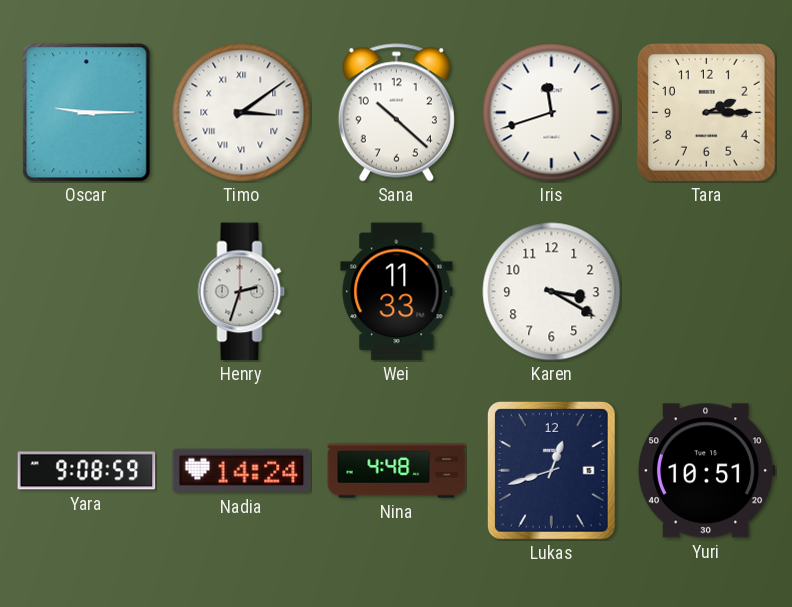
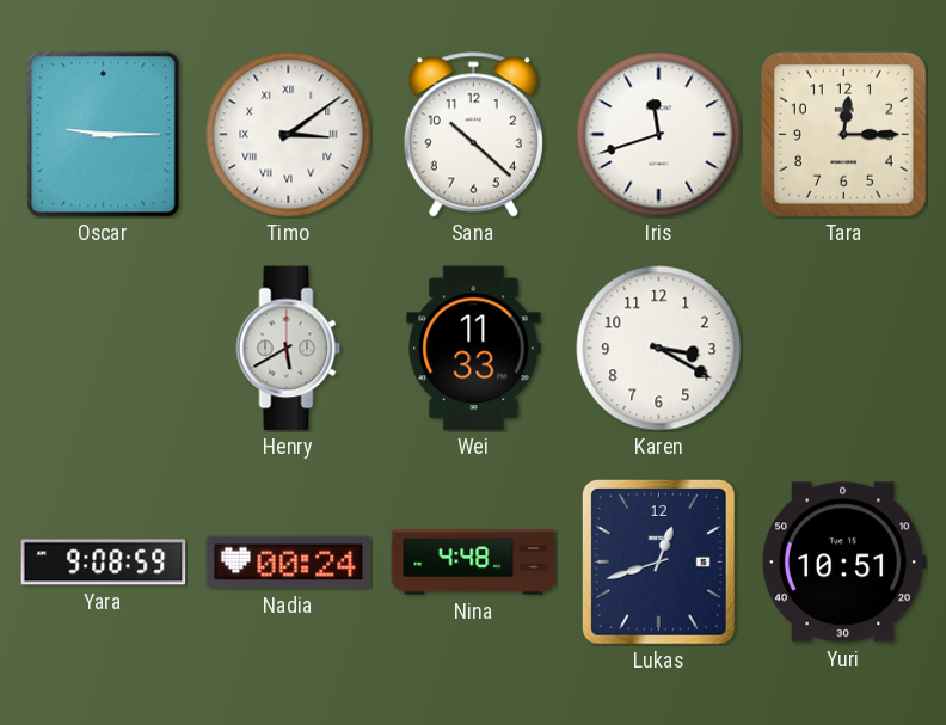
Tara: 2:15 -> 12:15
Henry: 2:33 -> 5:40
Nadia: 14:24 -> 00:24
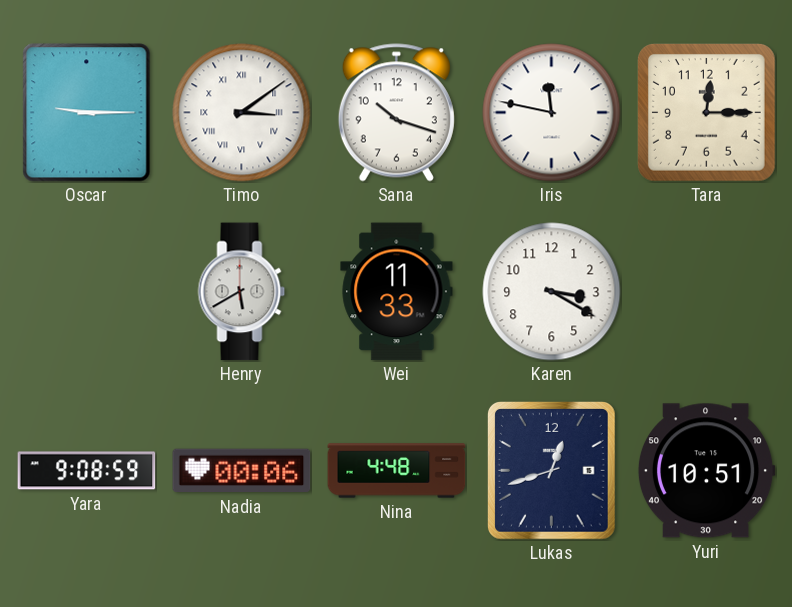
Sana: 10:22 -> 10:18
Iris: 11:42 -> 11:47
Nadia: 00:24 -> 00:06
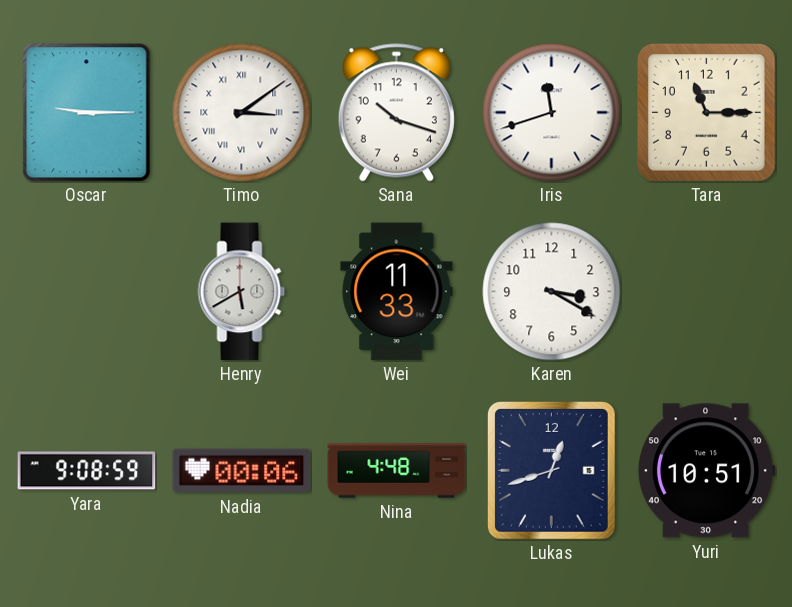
Iris: 11:47 -> 11:42
Tara: 12:15 -> 11:15
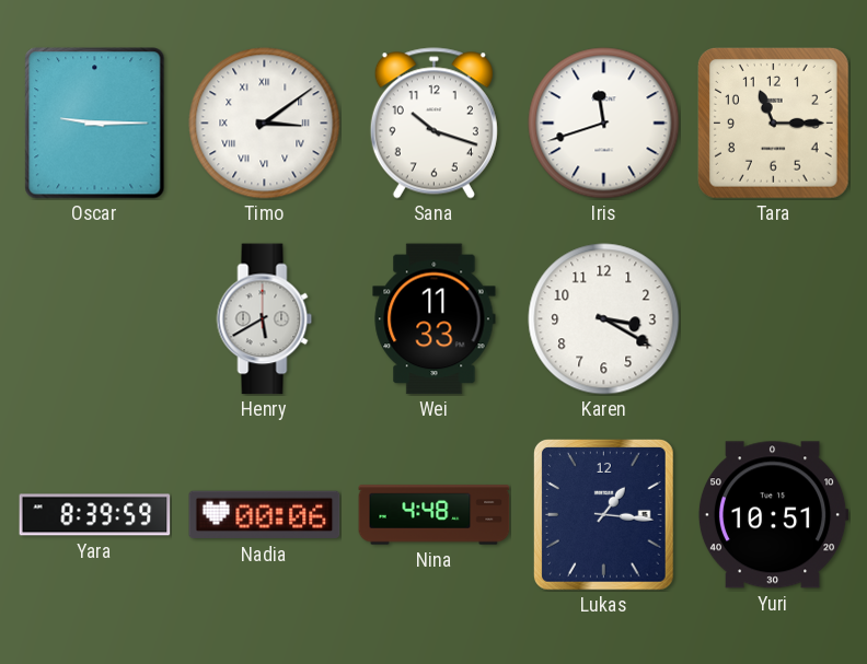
Yara: 9:08 -> 8:39
Lukas: 12:42 -> 1:16
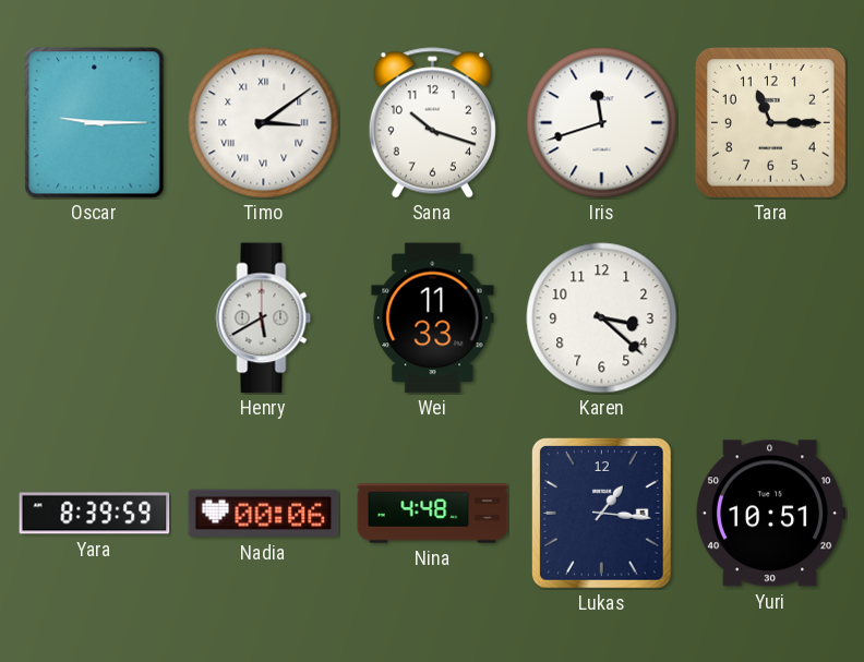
Karen: 3:20 -> 3:22
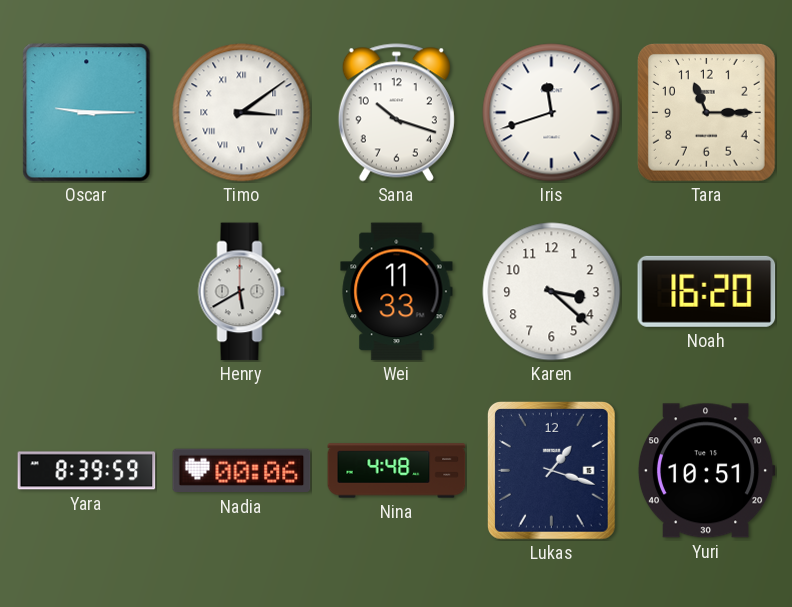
Noah: none -> 16:20
Lukas: 1:16 -> 1:18
